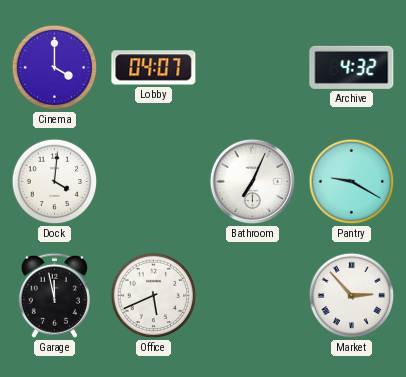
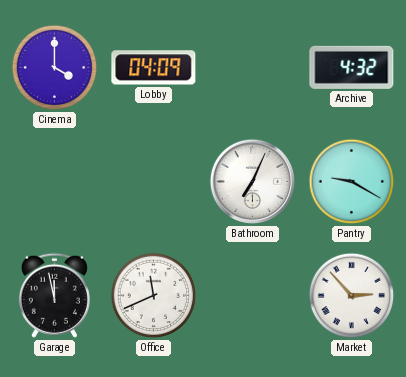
Lobby: 04:07 -> 04:09
Dock: 4:01 -> none
Office: 5:41 -> 11:41
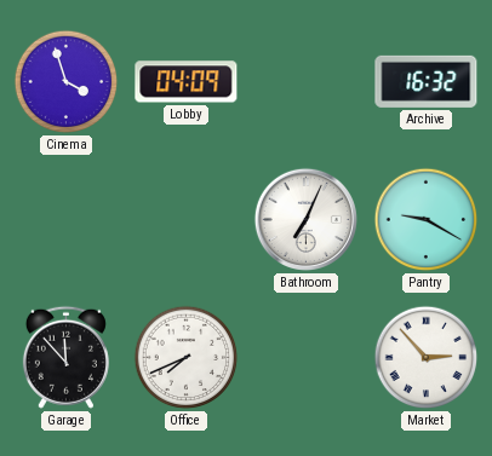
Cinema: 4:00 -> 3:57
Archive: 4:32 -> 16:32
Garage: 11:58 -> 11:53
Office: 11:41 -> 7:41
